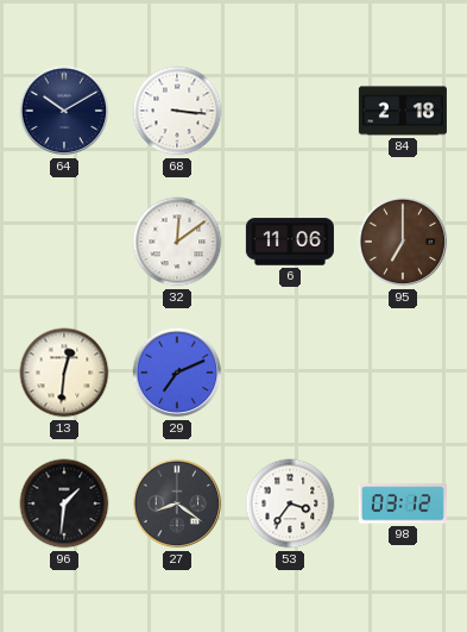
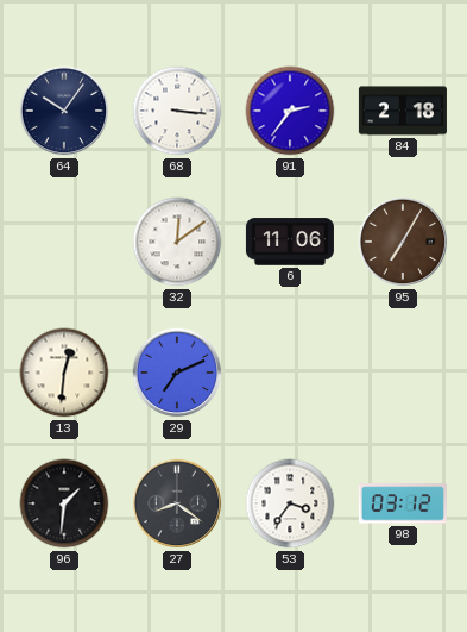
64: 10:10 -> 10:06
91: none -> 2:36
95: 7:00 -> 7:05
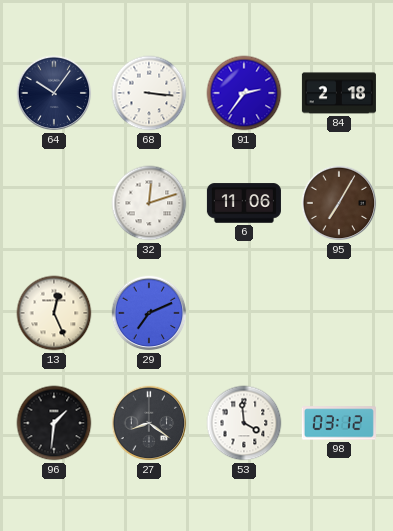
32: 12:09 -> 12:12
13: 12:31 -> 12:26
53: 3:36 -> 3:59
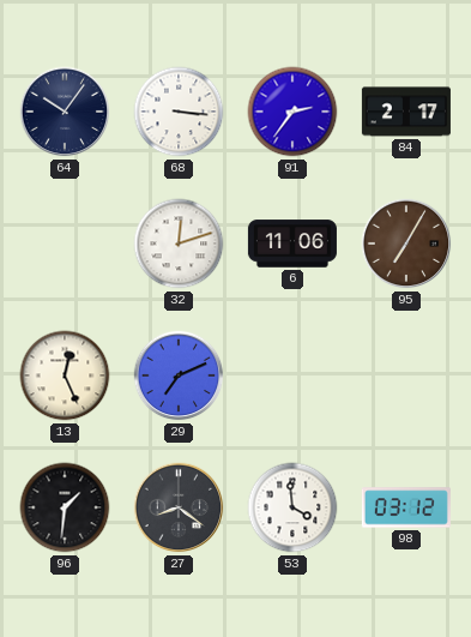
84: 2:18 -> 2:17
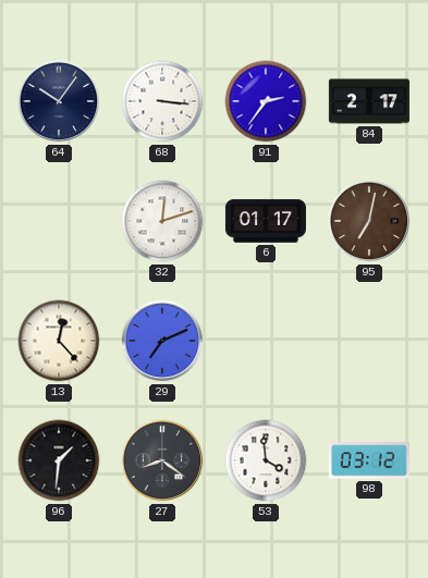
6: 11:06 -> 01:17
95: 7:05 -> 7:02
13: 12:26 -> 12:23
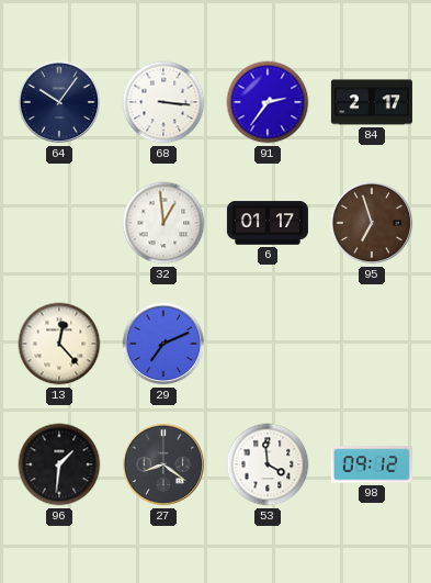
32: 12:12 -> 12:59
95: 7:02 -> 6:57
98: 03:12 -> 09:12
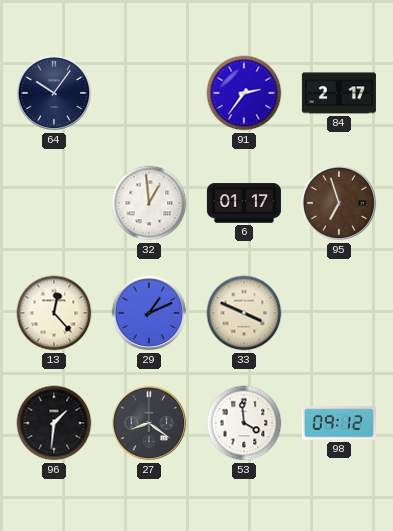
68: 3:16 -> none
29: 7:11 -> 1:11
33: none -> 3:49
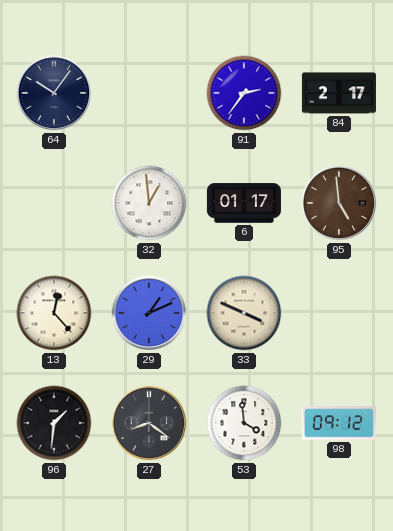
95: 6:57 -> 4:59
